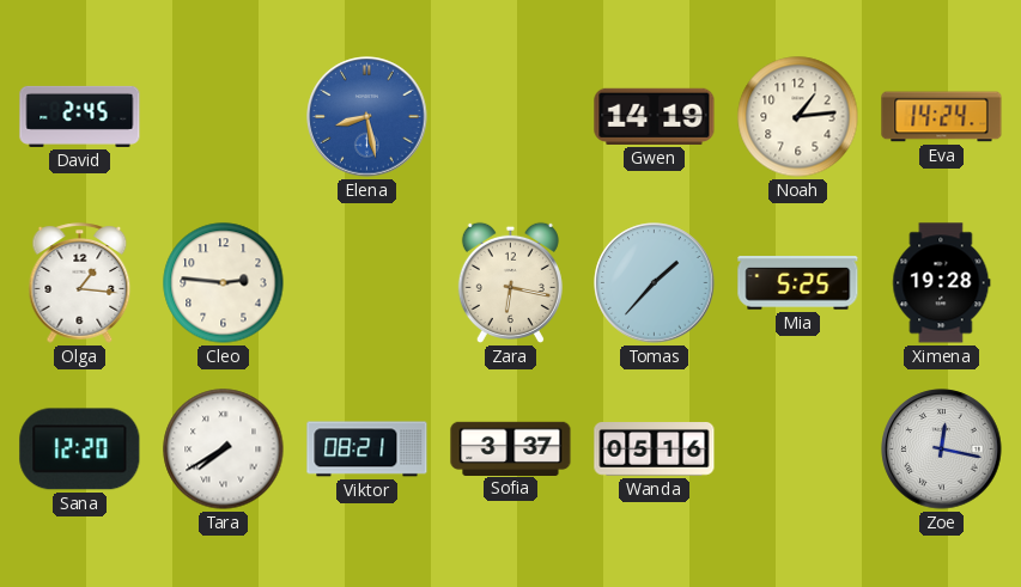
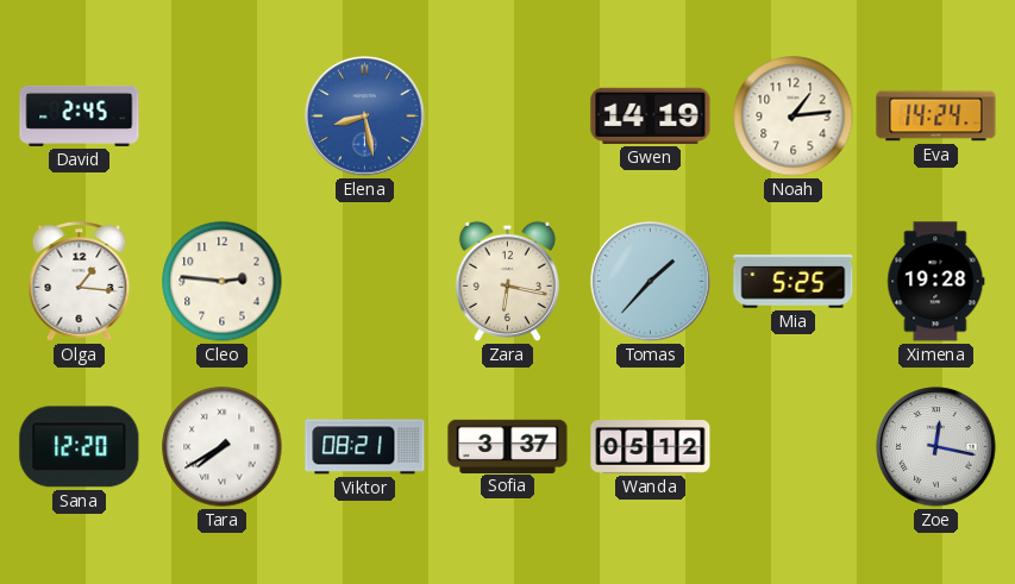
Wanda: 05:16 -> 05:12
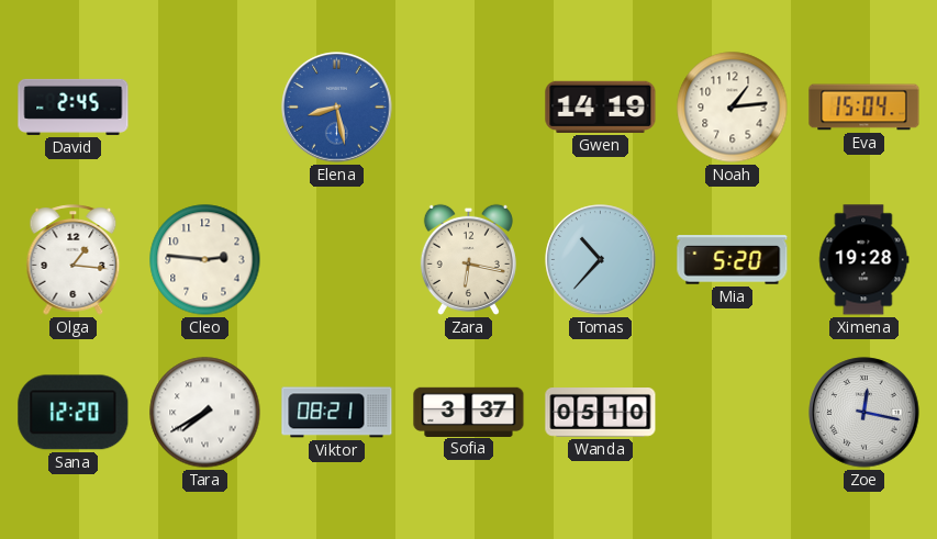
Eva: 14:24 -> 15:04
Tomas: 1:37 -> 10:37
Mia: 5:25 -> 5:20
Wanda: 05:12 -> 05:10
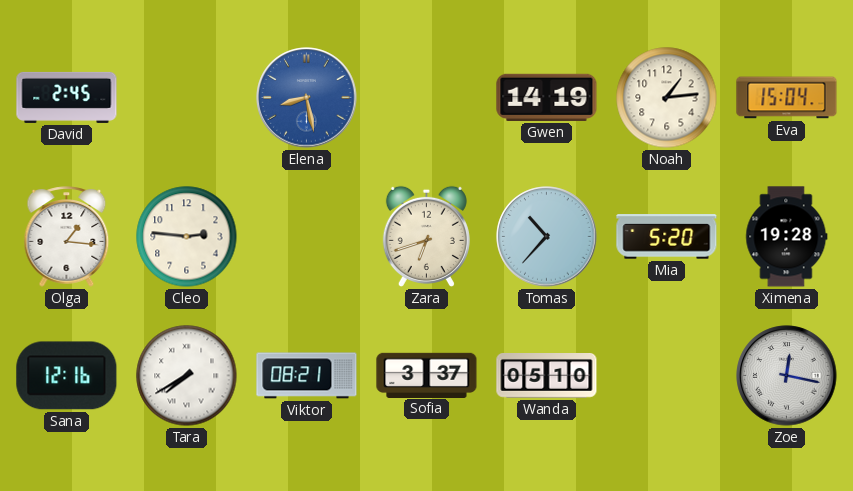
Zara: 6:17 -> 6:42
Sana: 12:20 -> 12:16
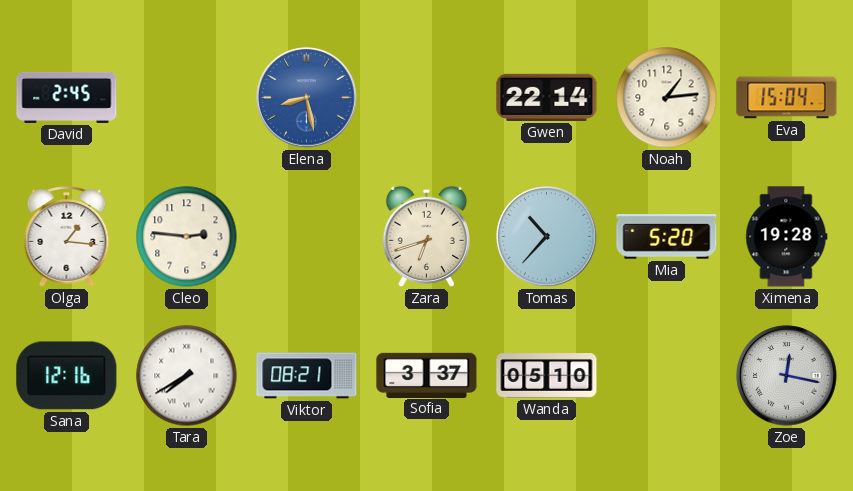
Gwen: 14:19 -> 22:14
